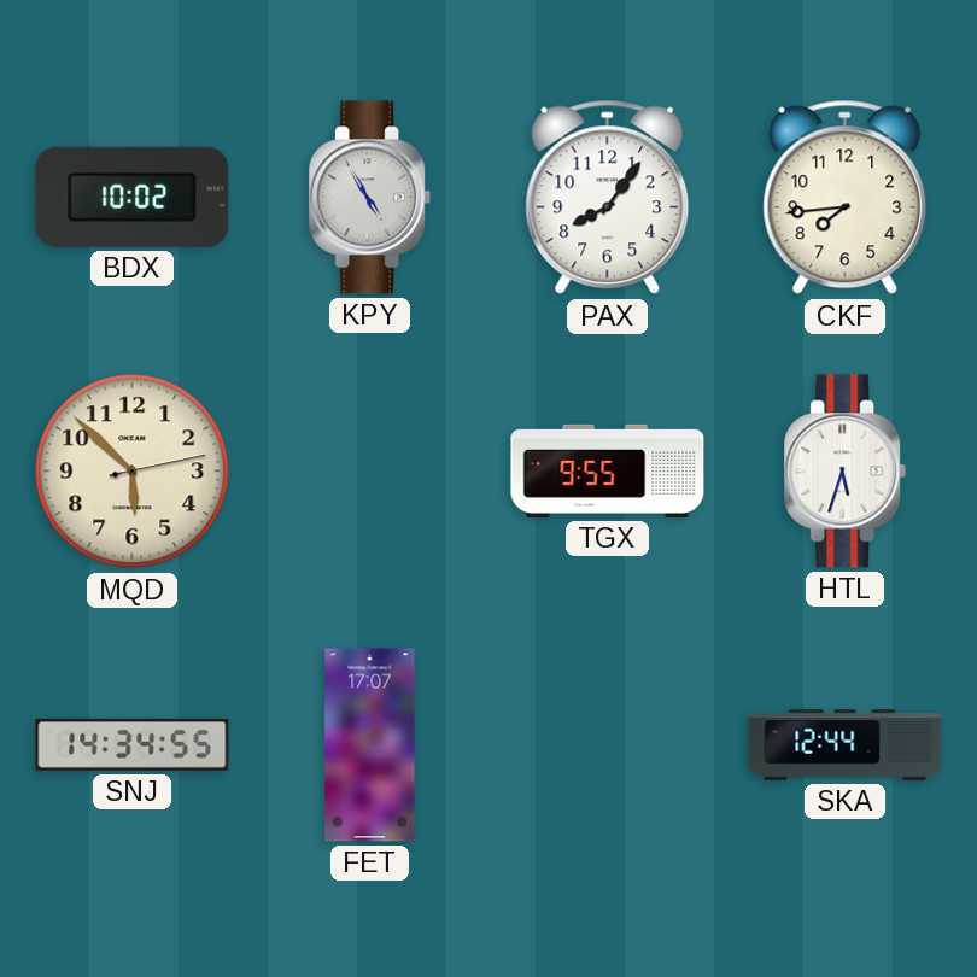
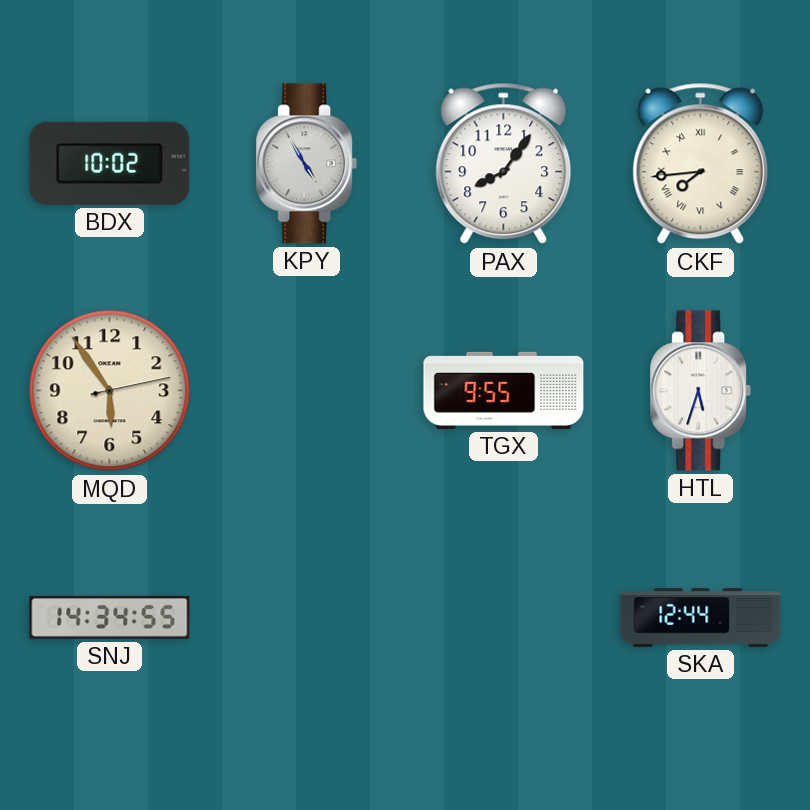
CKF numerals: Arabic -> Roman
MQD: 5:52 -> 5:54
FET: 17:07 -> none
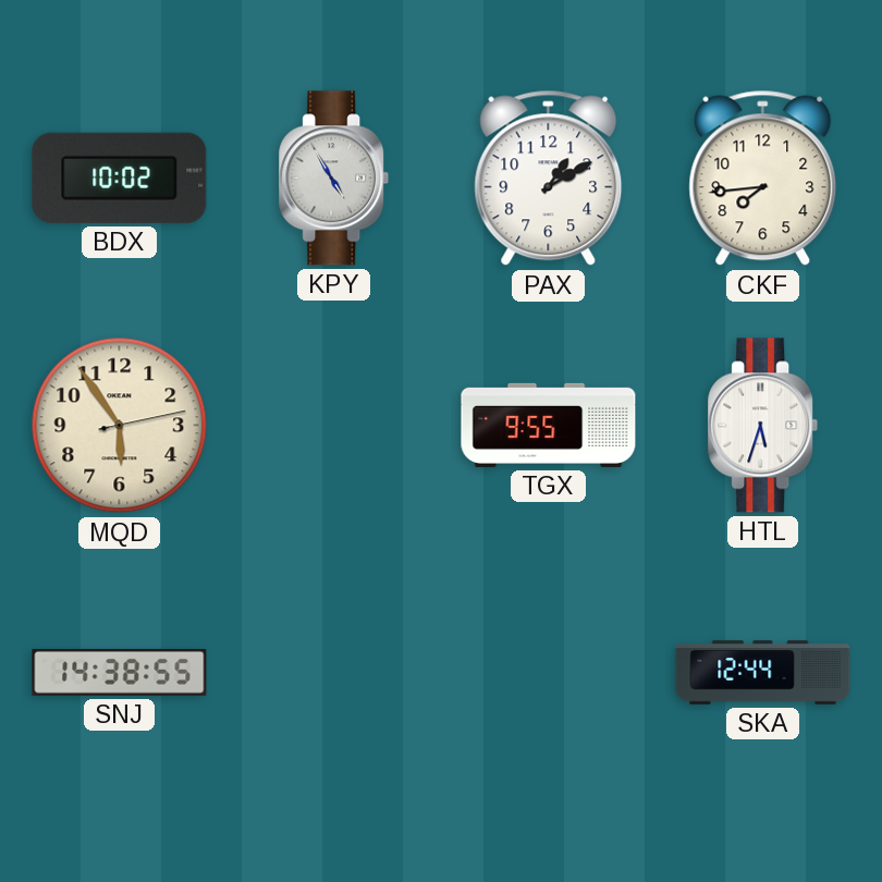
PAX: 8:06 -> 1:10
CKF numerals: Roman -> Arabic
SNJ: 14:34 -> 14:38
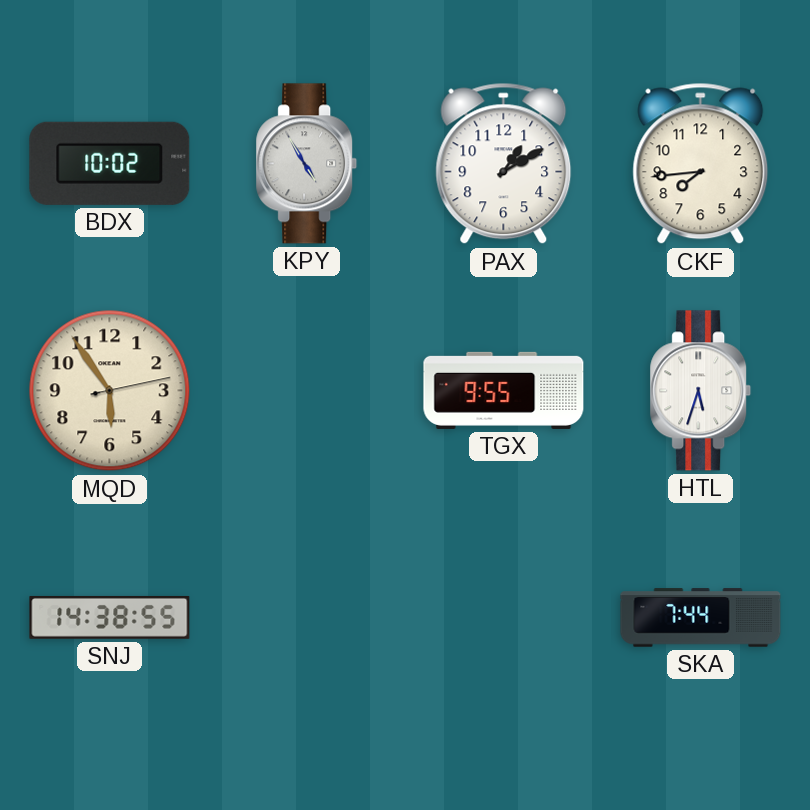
SKA: 12:44 -> 7:44
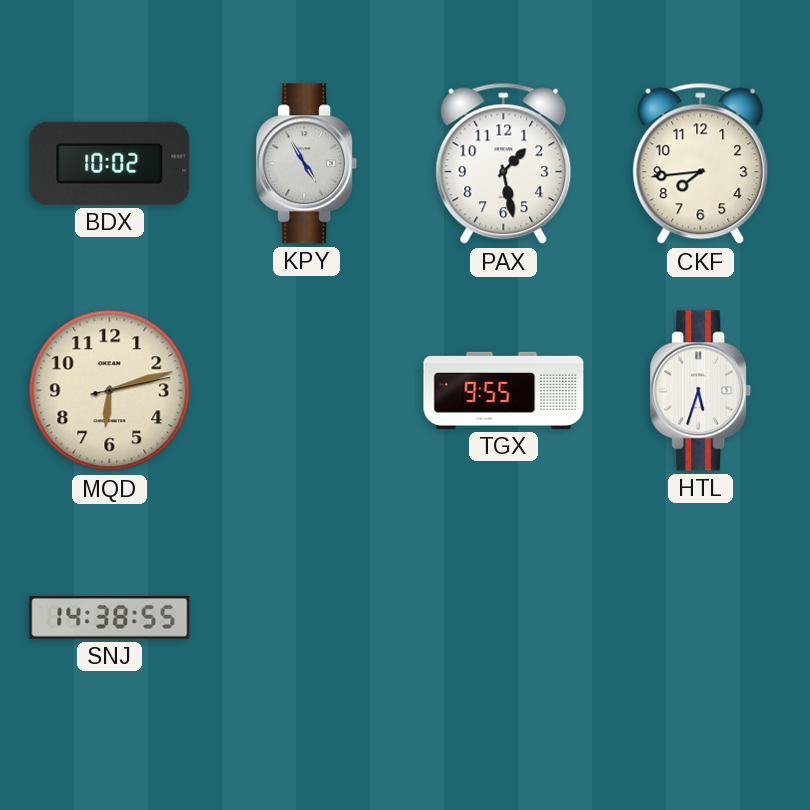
PAX: 1:10 -> 1:28
MQD: 5:54 -> 6:12
SKA: 7:44 -> none
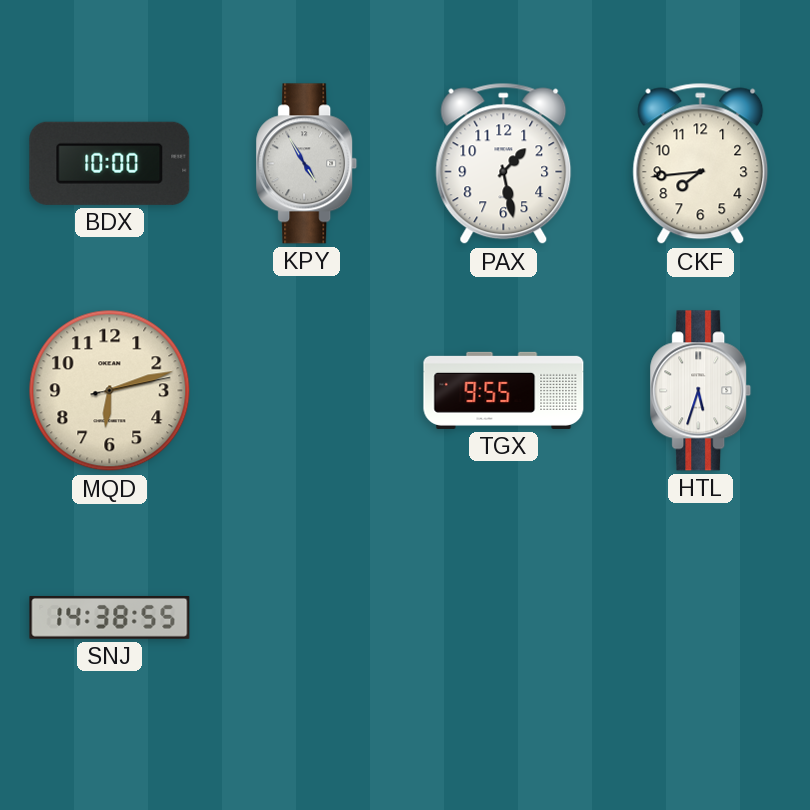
BDX: 10:02 -> 10:00
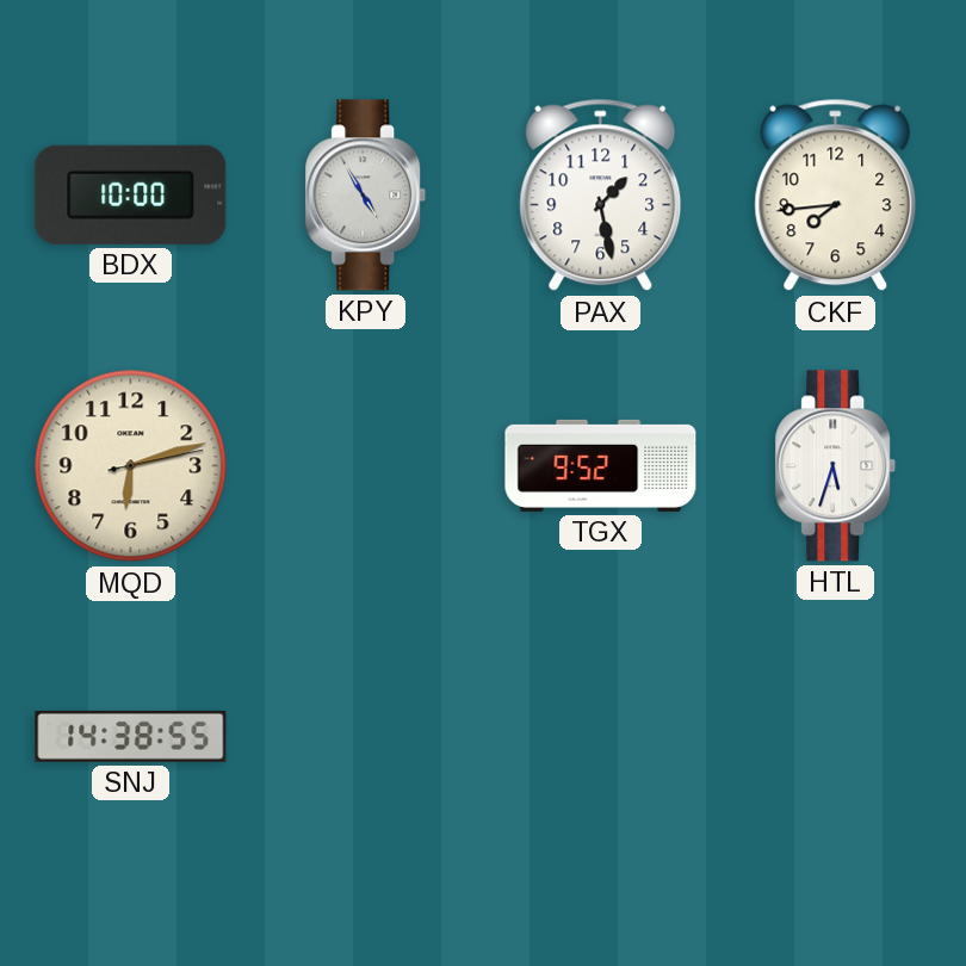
TGX: 9:55 -> 9:52
